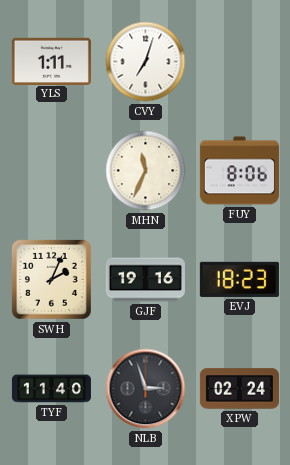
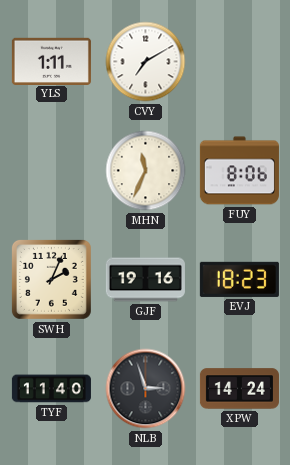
CVY: 7:03 -> 7:10
XPW: 02:24 -> 14:24
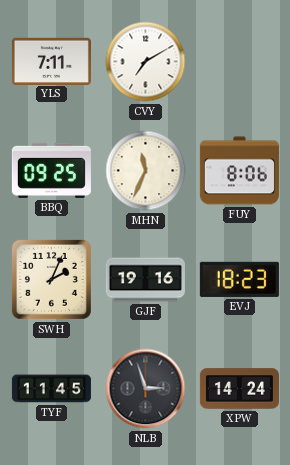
YLS: 1:11 -> 7:11
BBQ: none -> 09:25
TYF: 11:40 -> 11:45
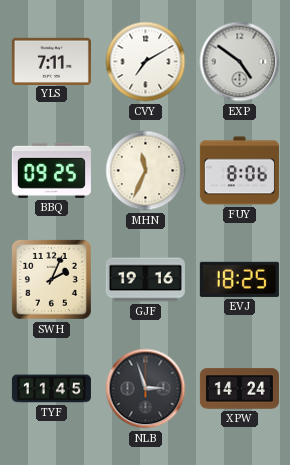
EXP: none -> 4:51
EVJ: 18:23 -> 18:25
